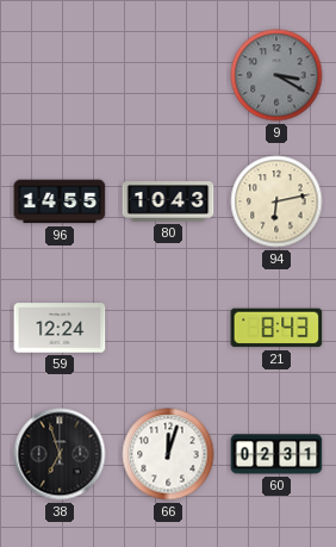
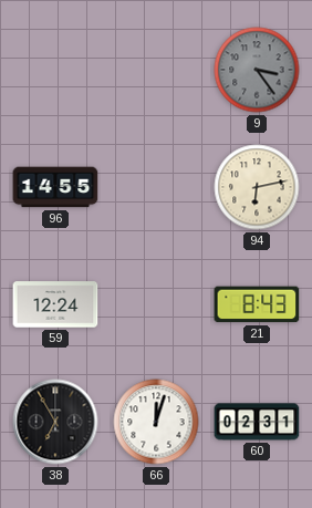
9: 3:20 -> 3:24
80: 10:43 -> none
38: 6:57 -> 6:55
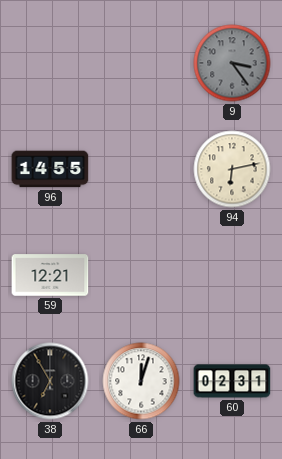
59: 12:24 -> 12:21
21: 8:43 -> none
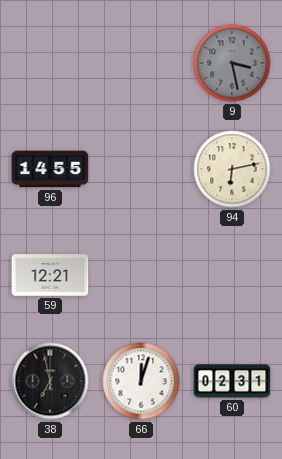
9: 3:24 -> 3:28
38: 6:55 -> 6:58
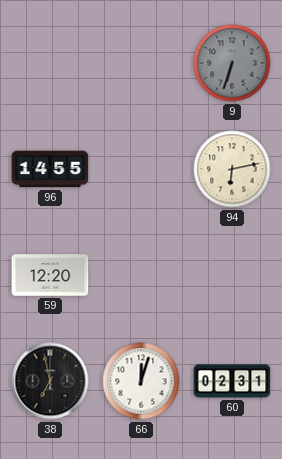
9: 3:28 -> 6:33
59: 12:21 -> 12:20
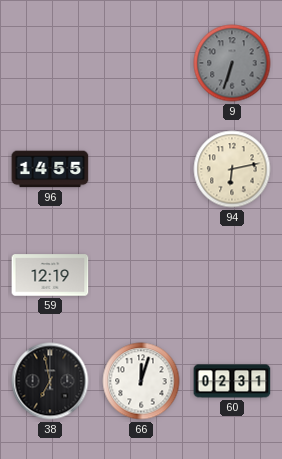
59: 12:20 -> 12:19
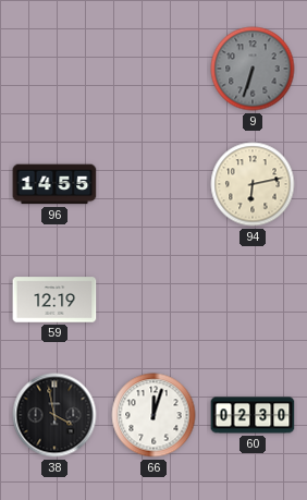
38: 6:58 -> 3:58
60: 02:31 -> 02:30
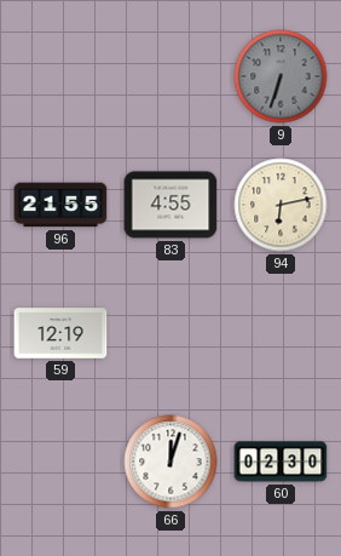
96: 14:55 -> 21:55
83: none -> 4:55
38: 3:58 -> none
